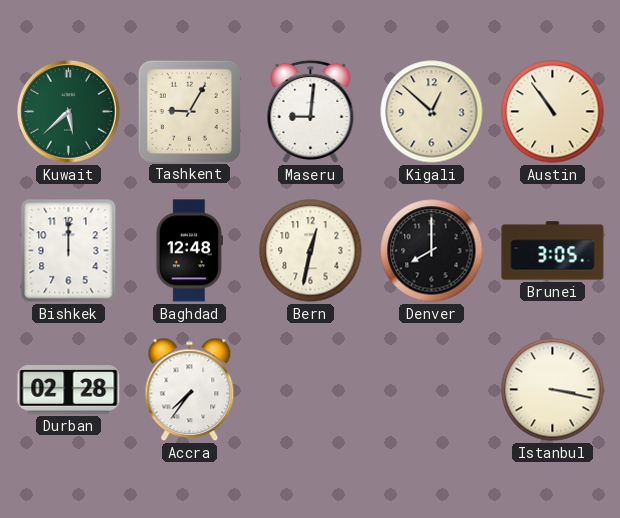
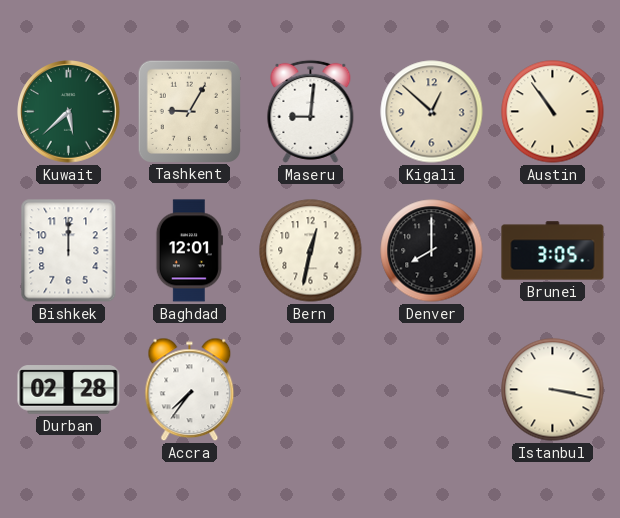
Baghdad: 12:48 -> 12:01
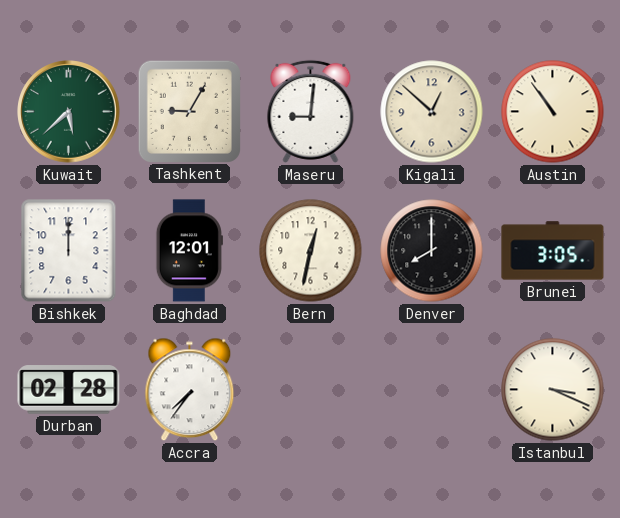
Istanbul: 3:17 -> 3:19
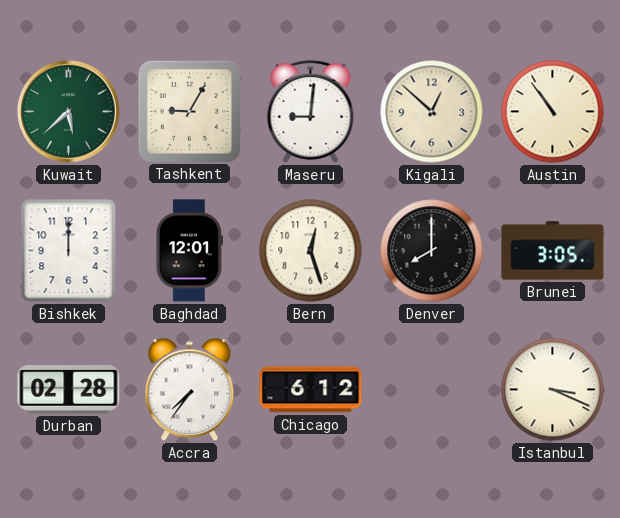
Bern: 12:32 -> 12:27
Chicago: none -> 6:12
